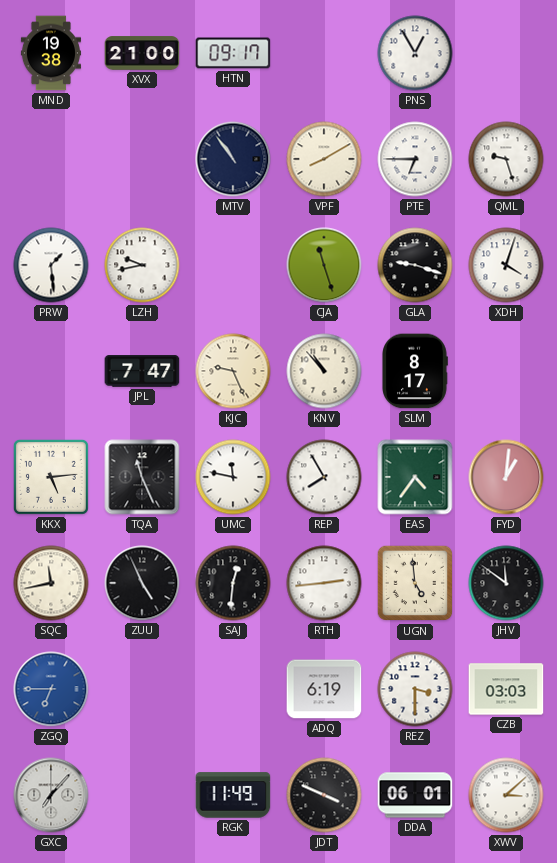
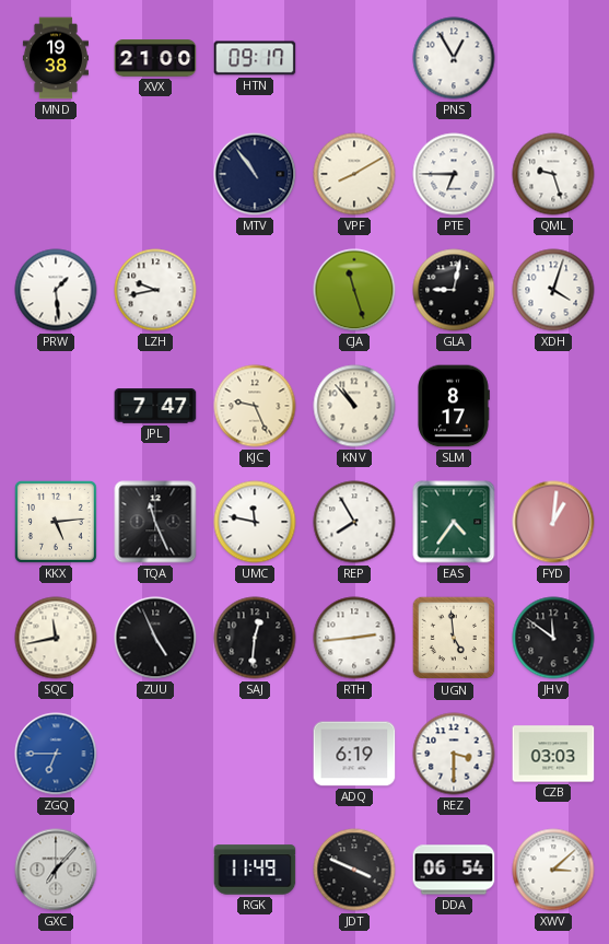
GLA: 9:18 -> 9:02
DDA: 06:01 -> 06:54
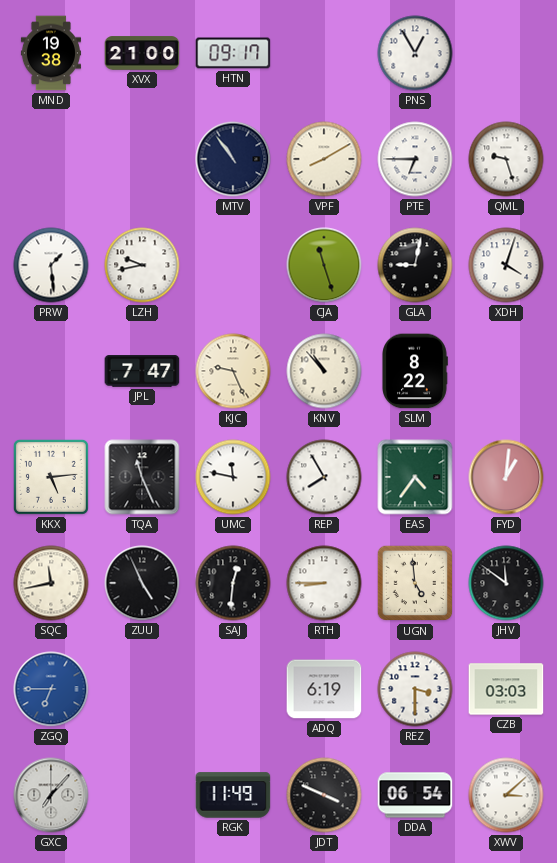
SLM: 8:17 -> 8:22
RTH: 2:44 -> 8:45
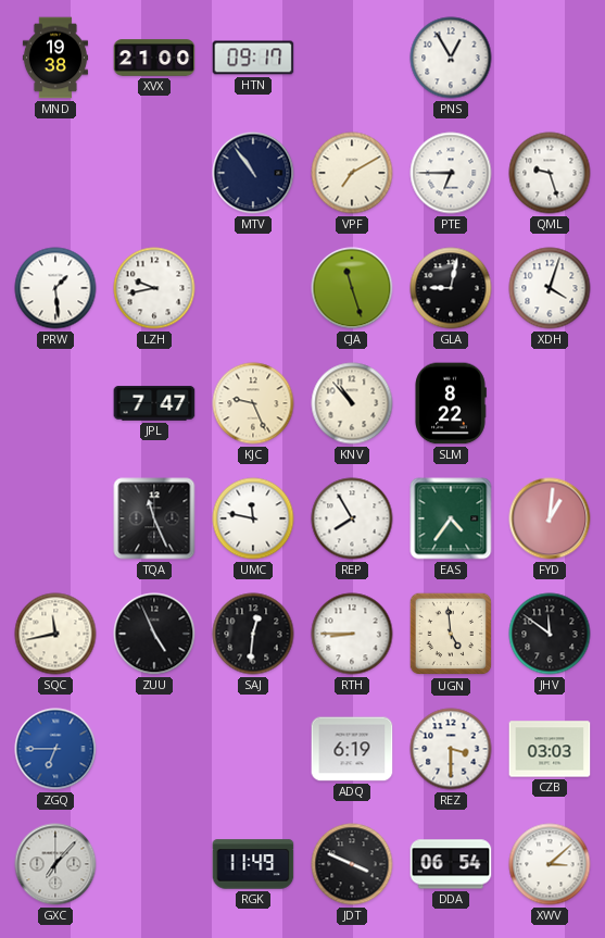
VPF: 8:10 -> 7:10
KKX: 5:14 -> none
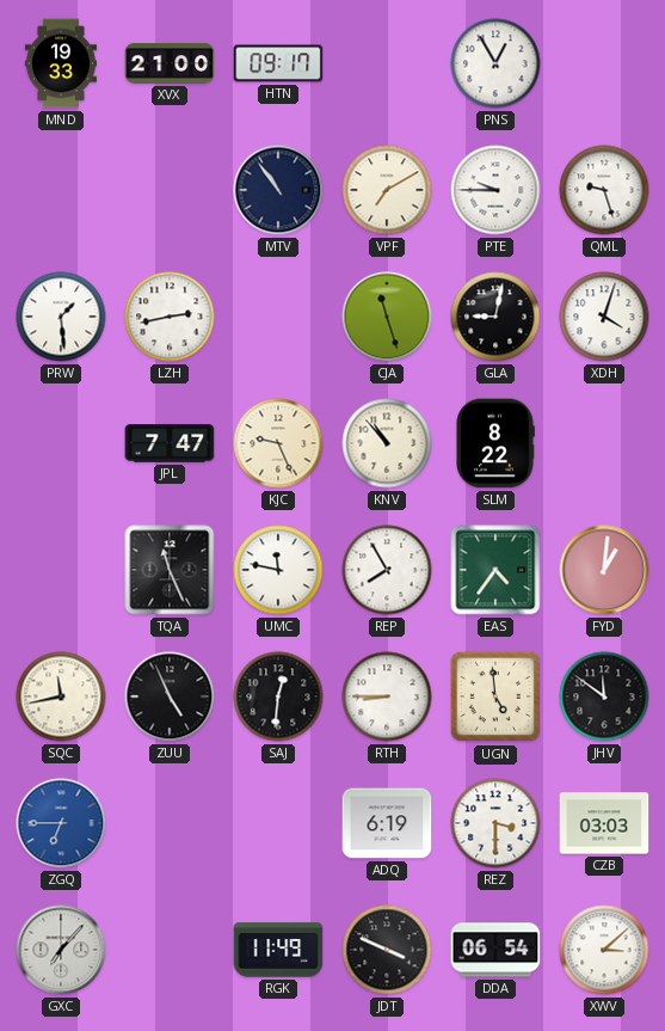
MND: 19:38 -> 19:33
PTE: 6:45 -> 9:45
LZH: 9:43 -> 2:43
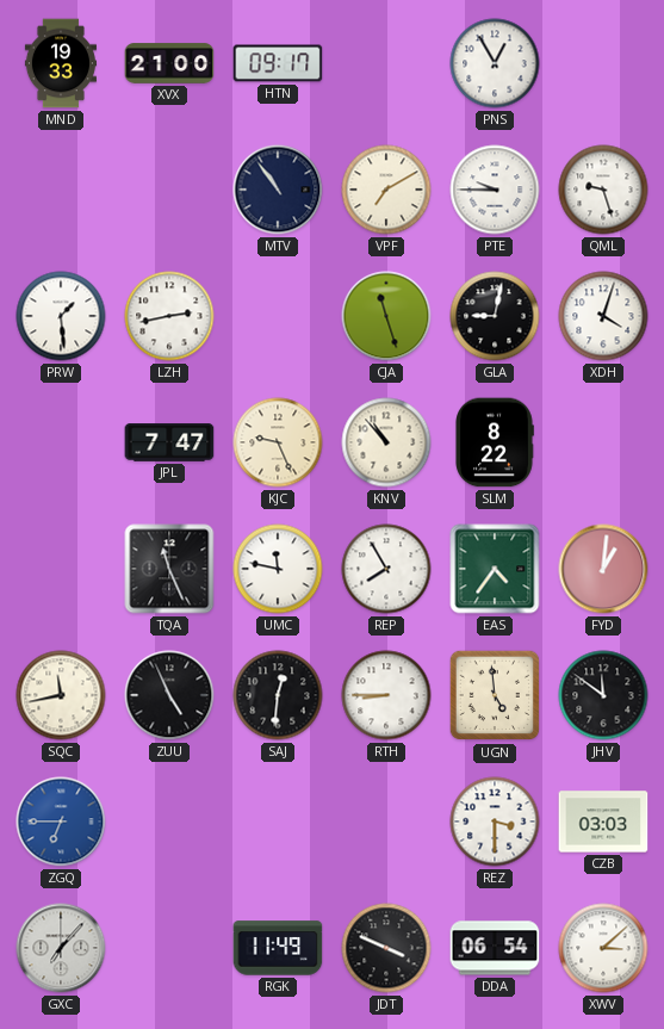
ADQ: 6:19 -> none
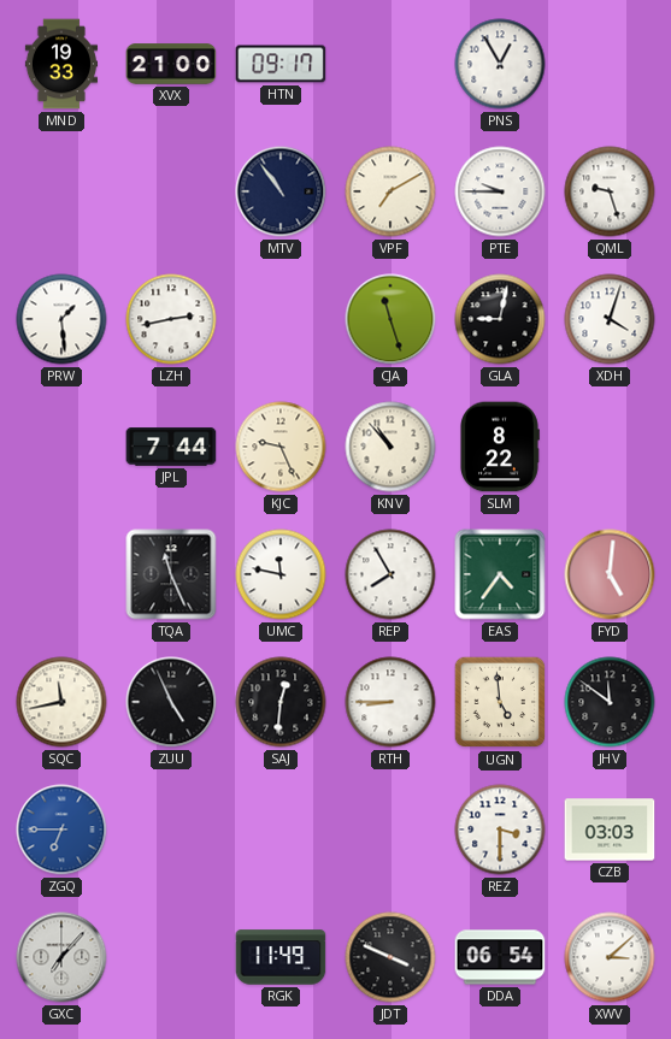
JPL: 7:47 -> 7:44
FYD: 1:01 -> 5:01
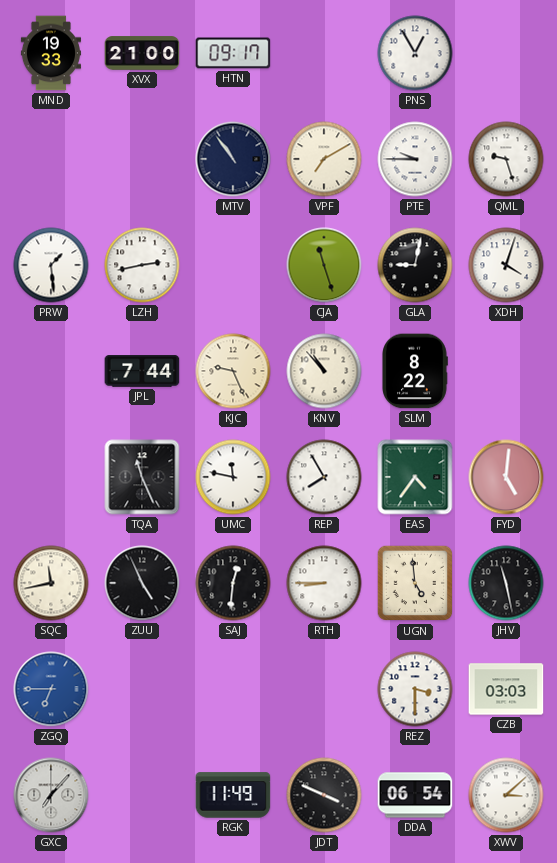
JHV: 11:51 -> 11:28
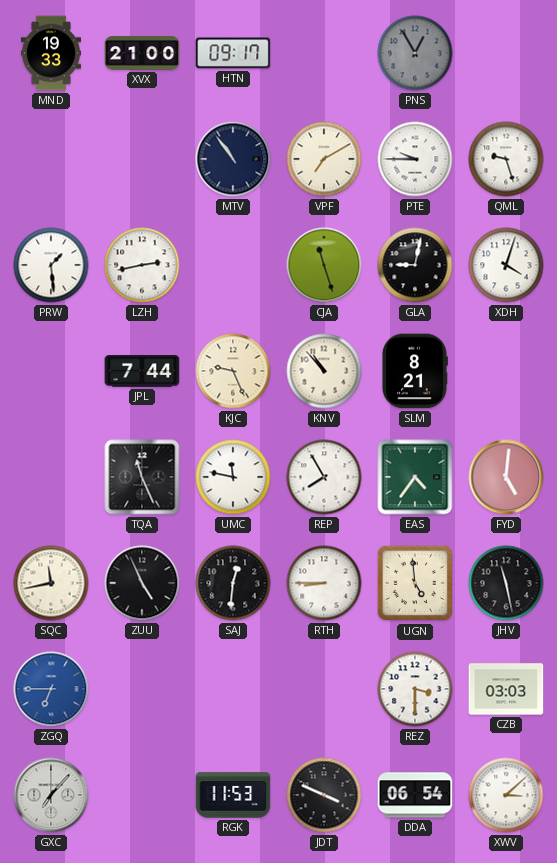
PNS dial: white -> grey
SLM: 8:22 -> 8:21
RGK: 11:49 -> 11:53
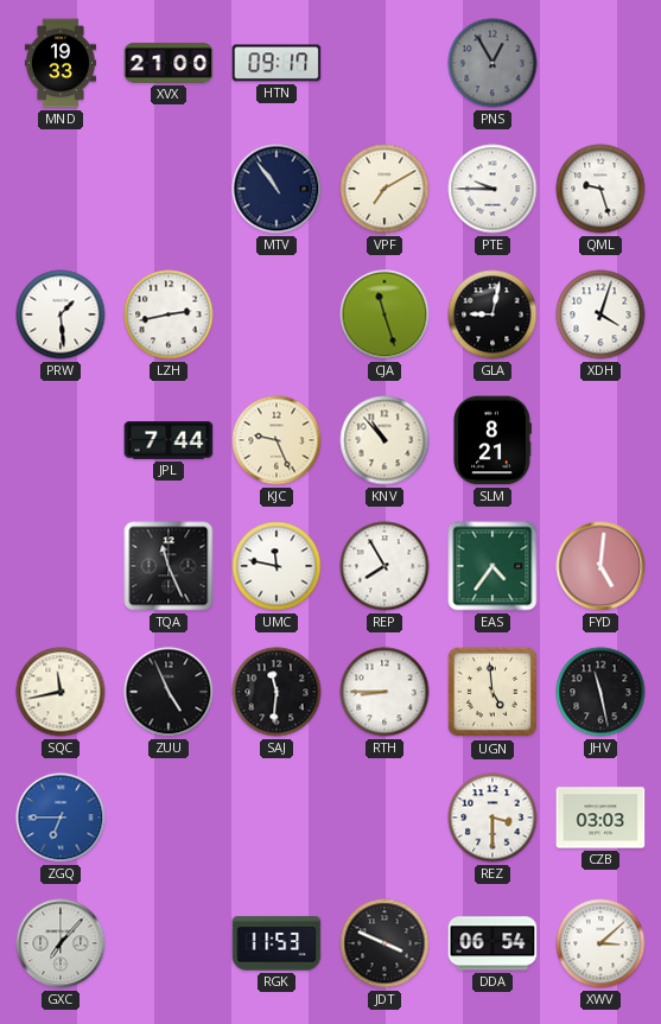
SAJ: 12:31 -> 11:31
